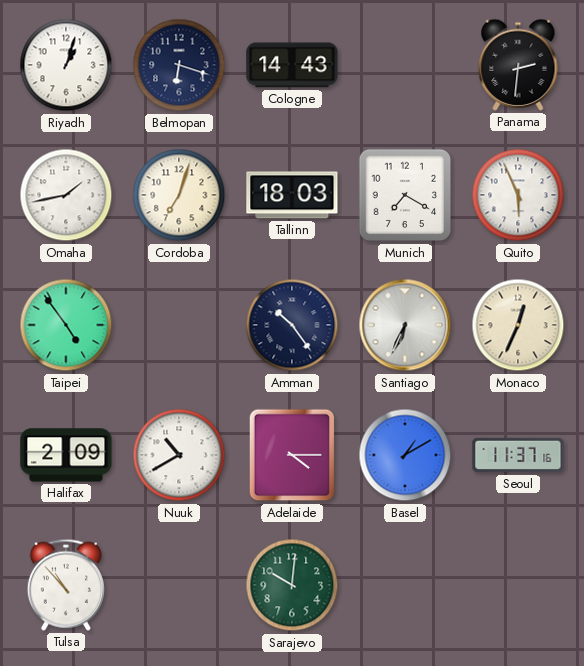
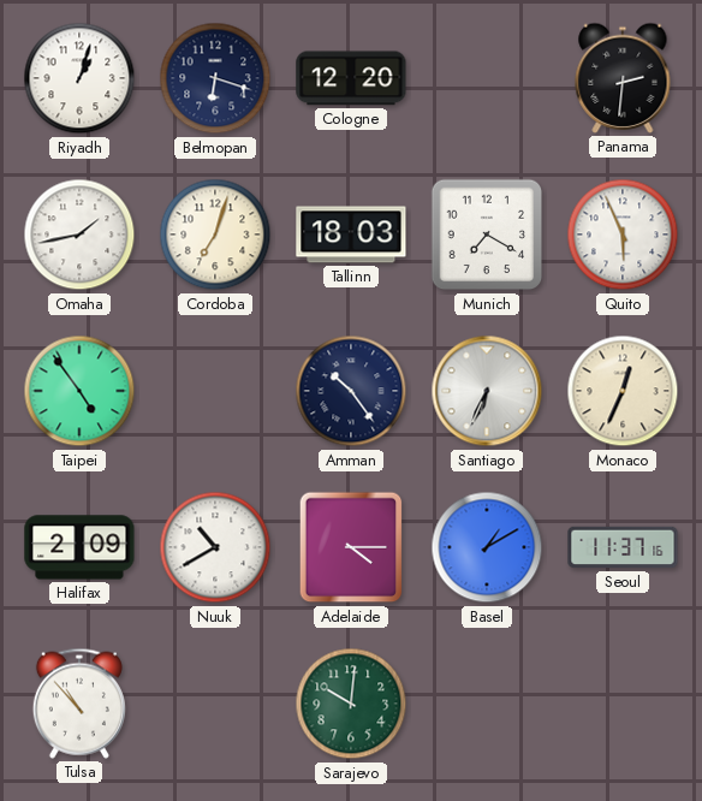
Cologne: 14:43 -> 12:20
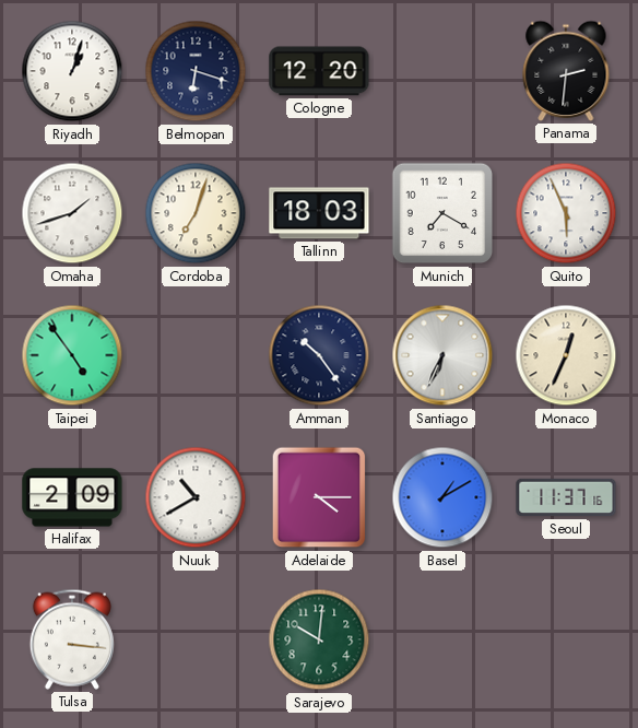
Omaha: 1:43 -> 1:42
Tulsa: 10:53 -> 3:16
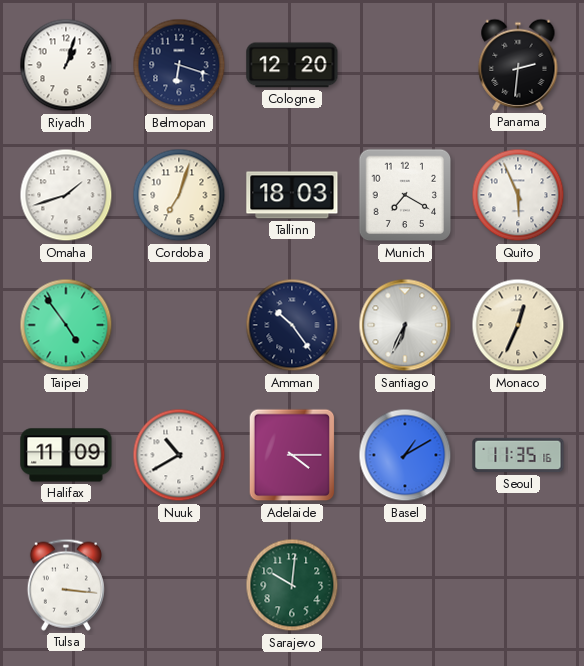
Halifax: 2:09 -> 11:09
Seoul: 11:37 -> 11:35
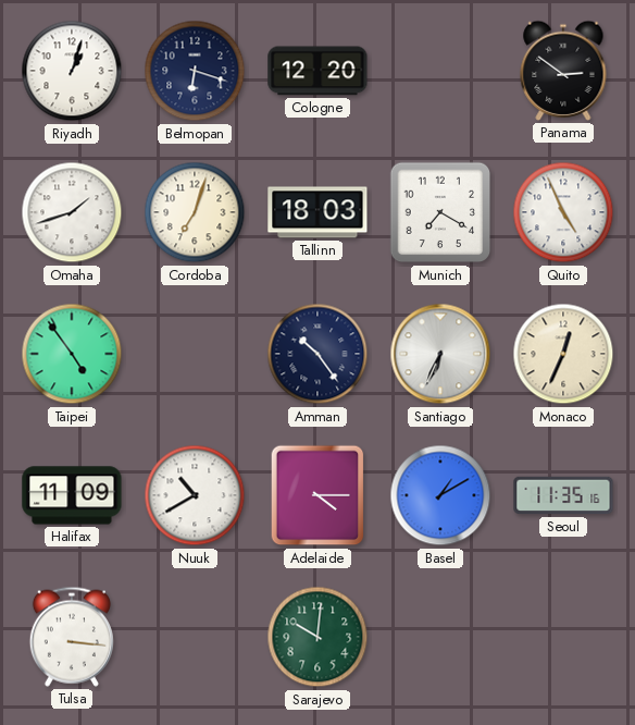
Panama: 2:31 -> 2:51
Quito: 5:56 -> 4:56
